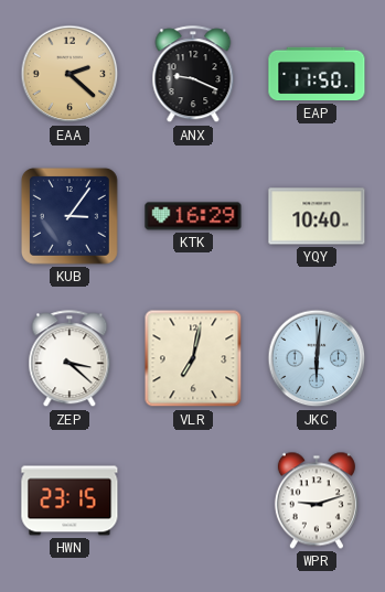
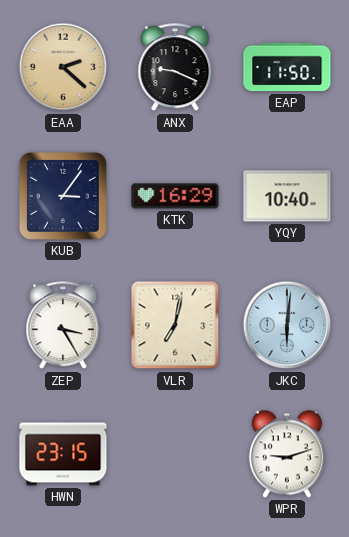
ZEP: 3:22 -> 3:25
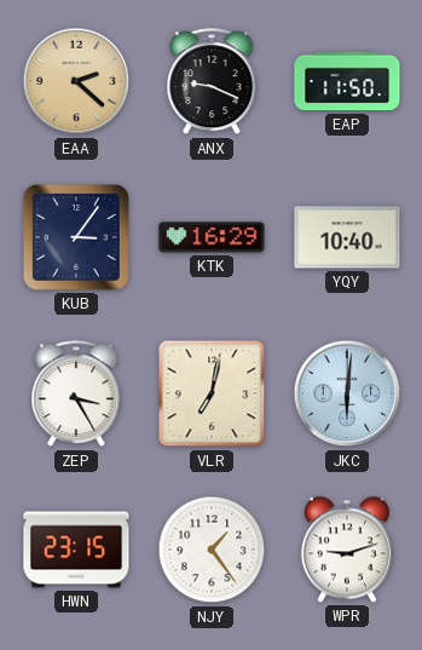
NJY: none -> 1:24
